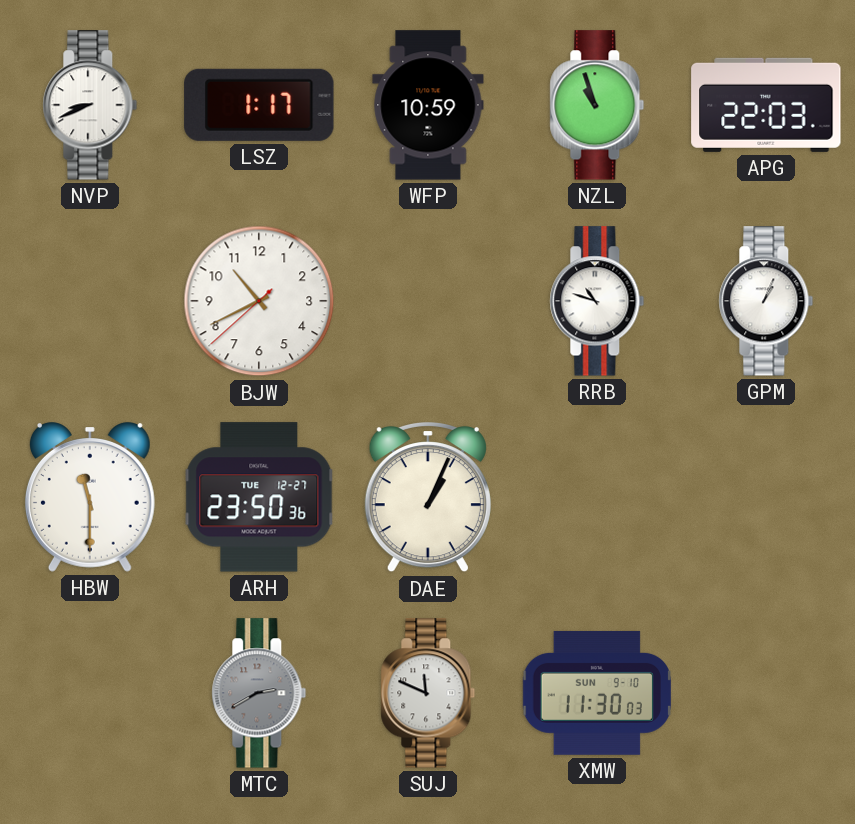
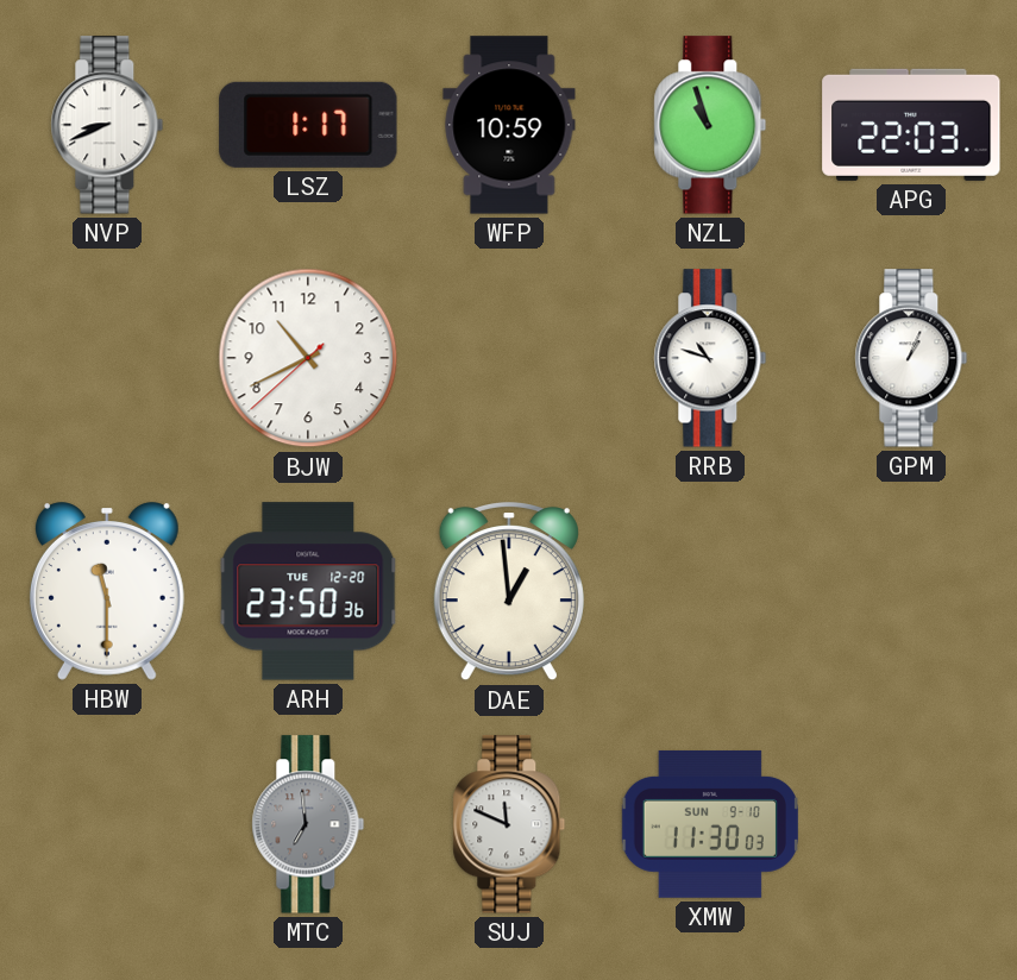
ARH date: TUE 12-27 -> TUE 12-20
DAE: 1:04 -> 12:59
MTC: 2:40 -> 6:59
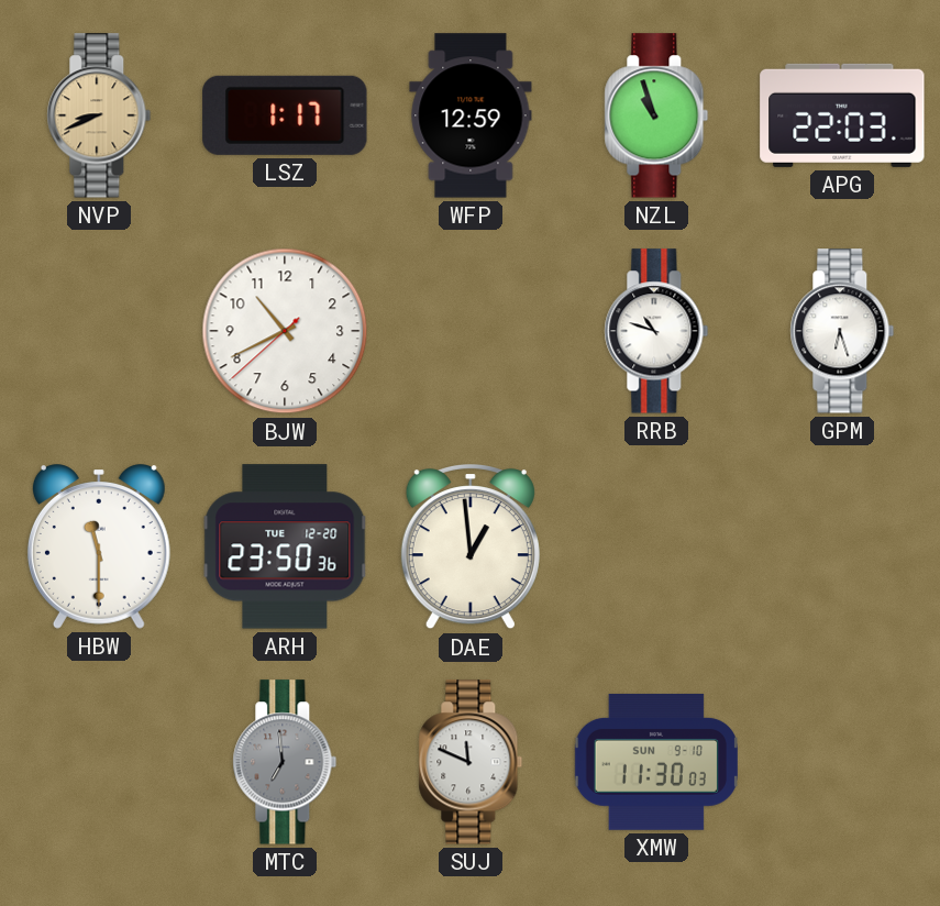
NVP dial: white -> champagne
WFP: 10:59 -> 12:59
GPM: 1:04 -> 6:27
